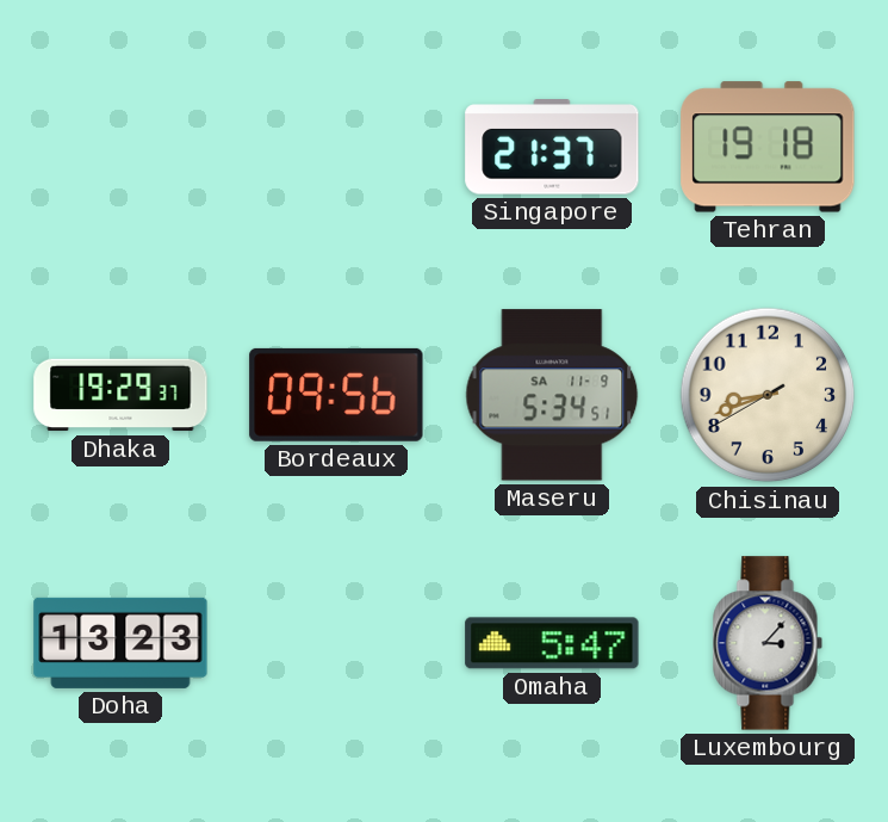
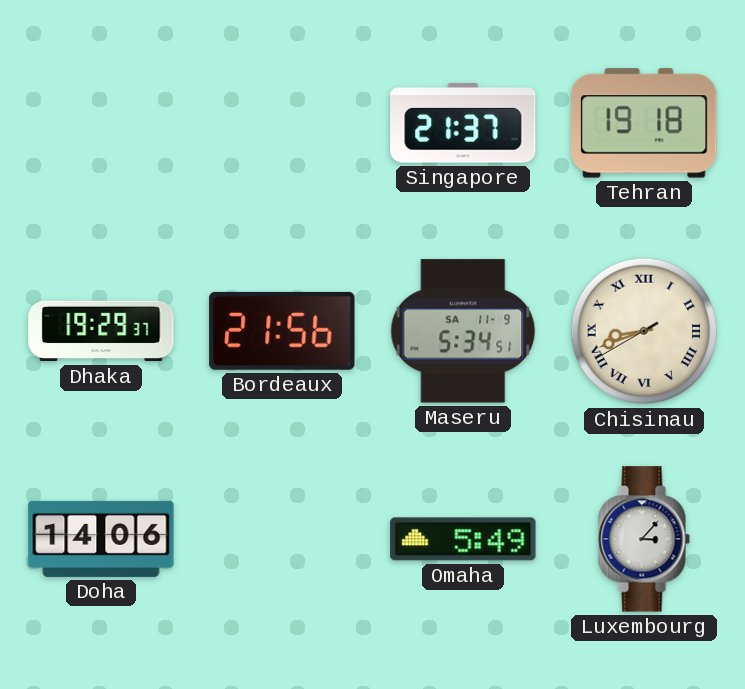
Bordeaux: 09:56 -> 21:56
Chisinau numerals: Arabic -> Roman
Doha: 13:23 -> 14:06
Omaha: 5:47 -> 5:49
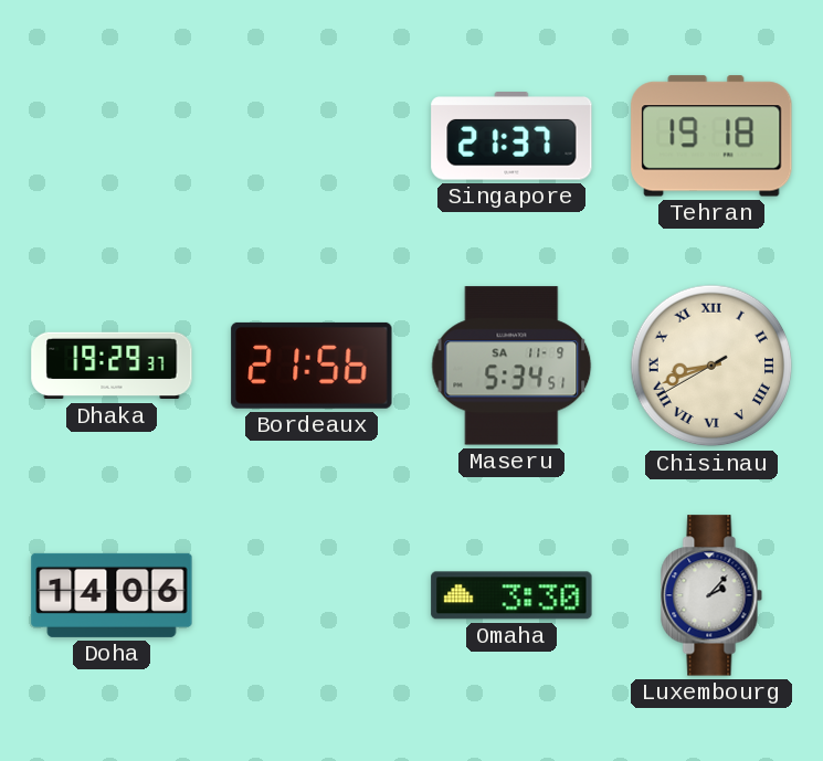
Omaha: 5:49 -> 3:30
Luxembourg: 3:07 -> 2:07
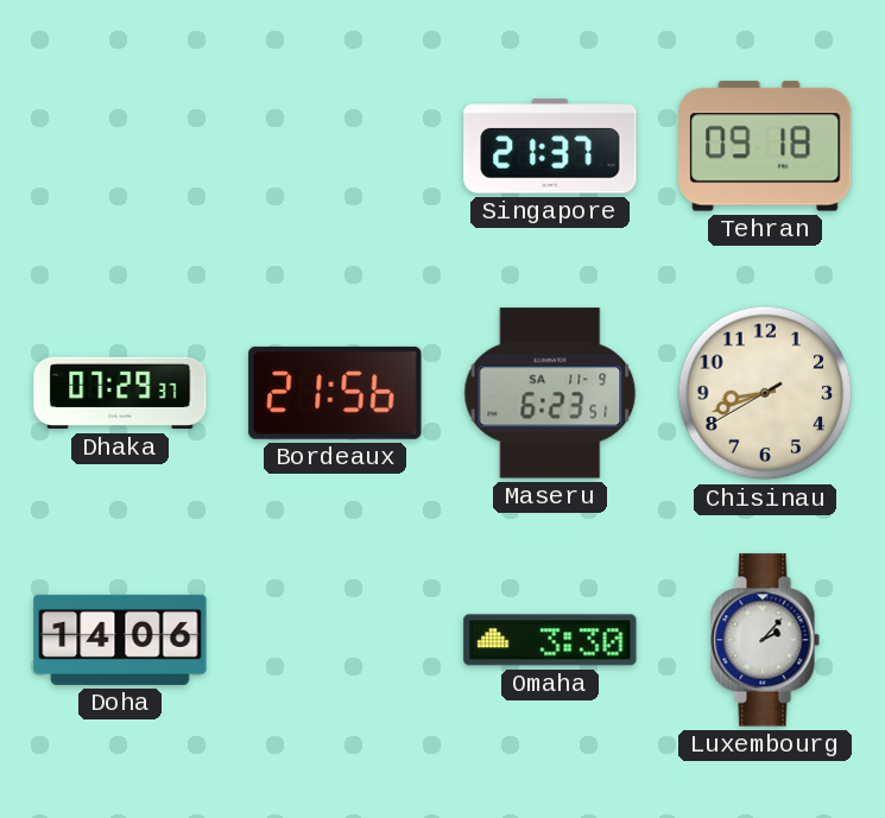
Tehran: 19:18 -> 09:18
Dhaka: 19:29 -> 07:29
Maseru: 5:34 -> 6:23
Chisinau numerals: Roman -> Arabic
